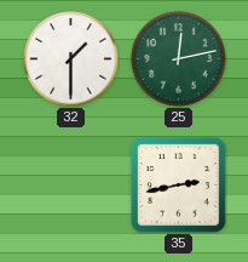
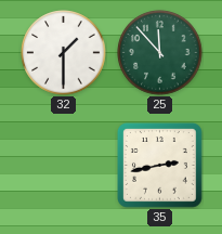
25: 12:13 -> 11:53
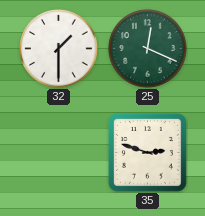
25: 11:53 -> 12:19
35: 2:43 -> 2:48
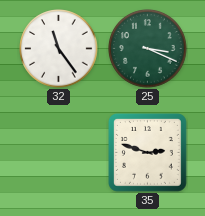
32: 1:30 -> 11:24
25: 12:19 -> 3:19
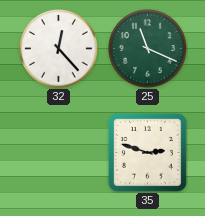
32: 11:24 -> 12:23
25: 3:19 -> 11:19
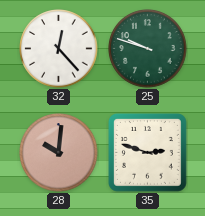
25: 11:19 -> 9:48
28: none -> 10:01
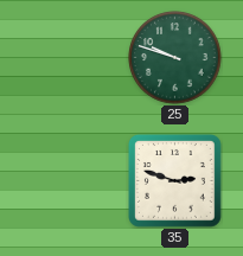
32: 12:23 -> none
28: 10:01 -> none
